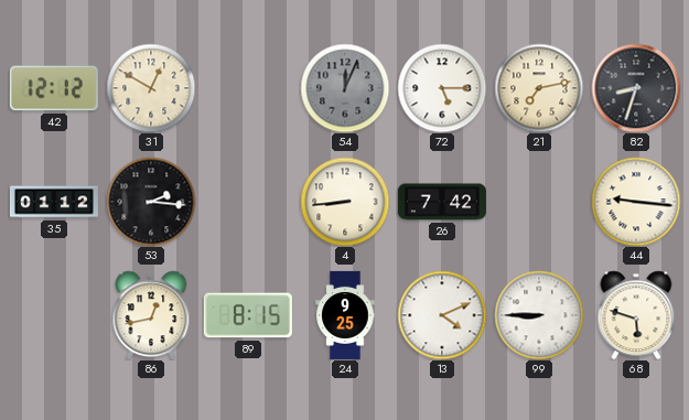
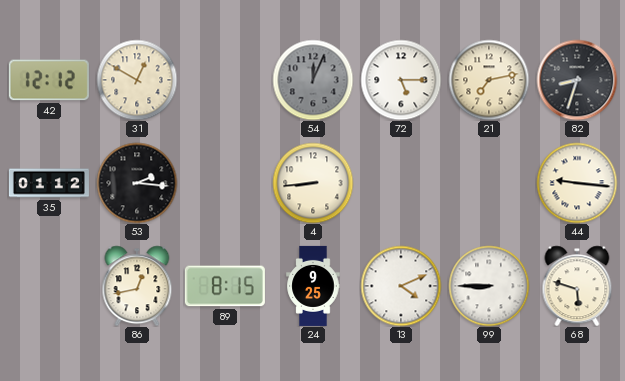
26: 7:42 -> none
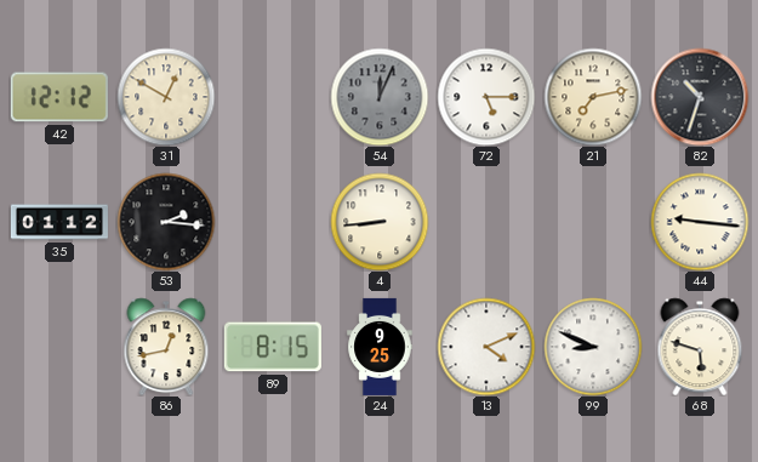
82: 8:33 -> 10:33
99: 8:45 -> 8:49
